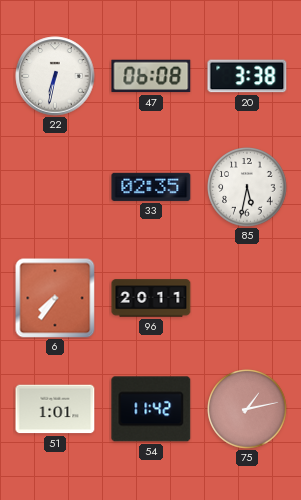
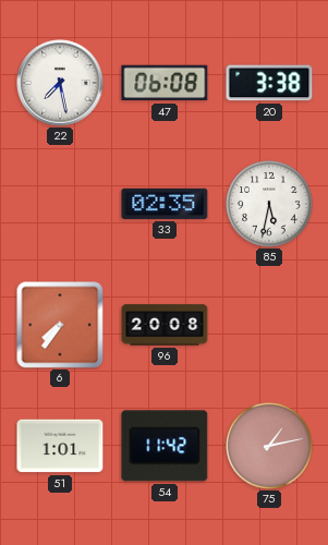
22: 6:32 -> 7:28
96: 20:11 -> 20:08
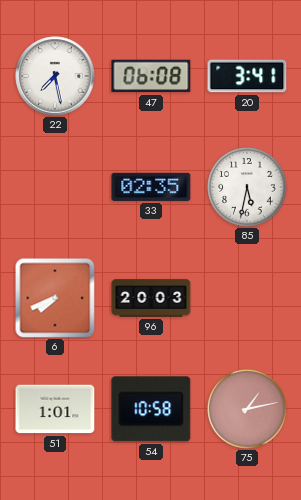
20: 3:38 -> 3:41
6: 7:36 -> 7:41
96: 20:08 -> 20:03
54: 11:42 -> 10:58
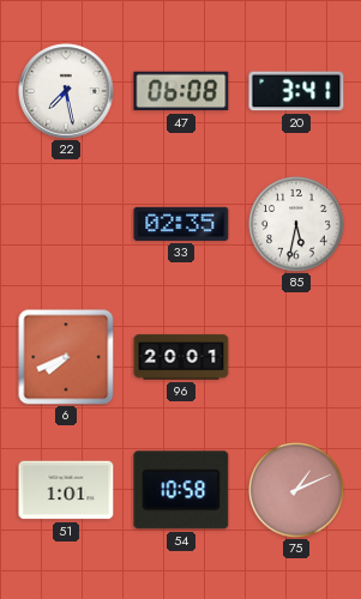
96: 20:03 -> 20:01
75: 1:13 -> 1:11
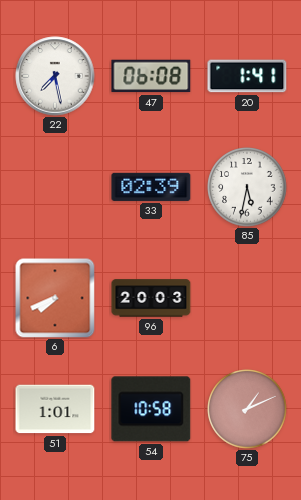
20: 3:41 -> 1:41
33: 02:35 -> 02:39
96: 20:01 -> 20:03
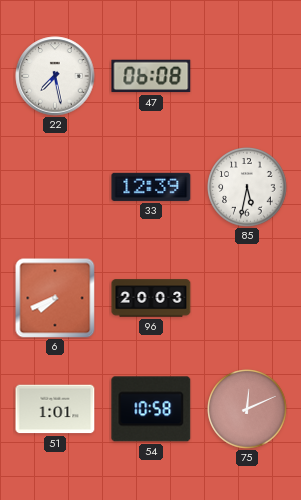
20: 1:41 -> none
33: 02:39 -> 12:39
75: 1:11 -> 12:11
